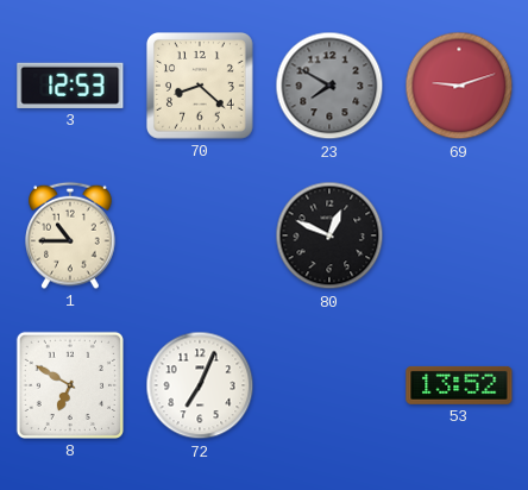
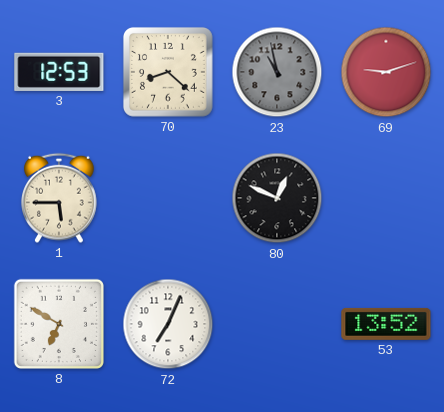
23: 7:50 -> 10:58
1: 10:45 -> 5:45
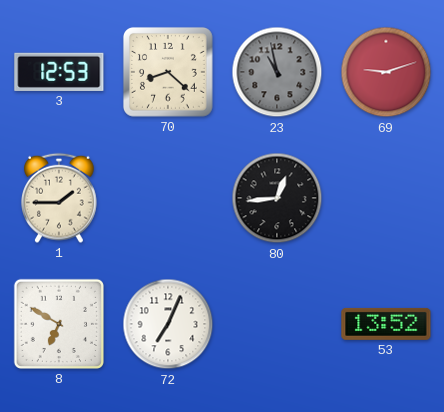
1: 5:45 -> 1:45
80: 12:49 -> 12:44
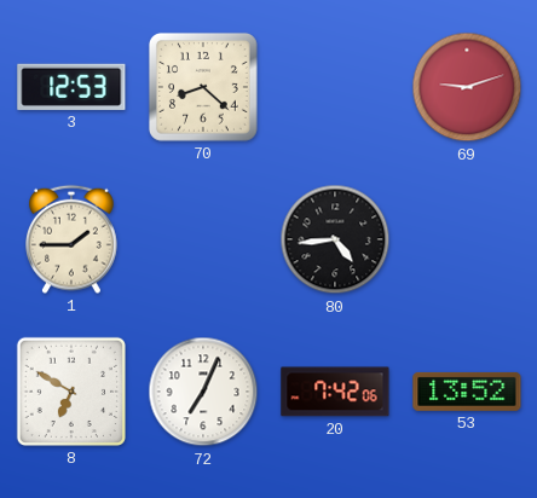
23: 10:58 -> none
80: 12:44 -> 4:44
20: none -> 7:42
